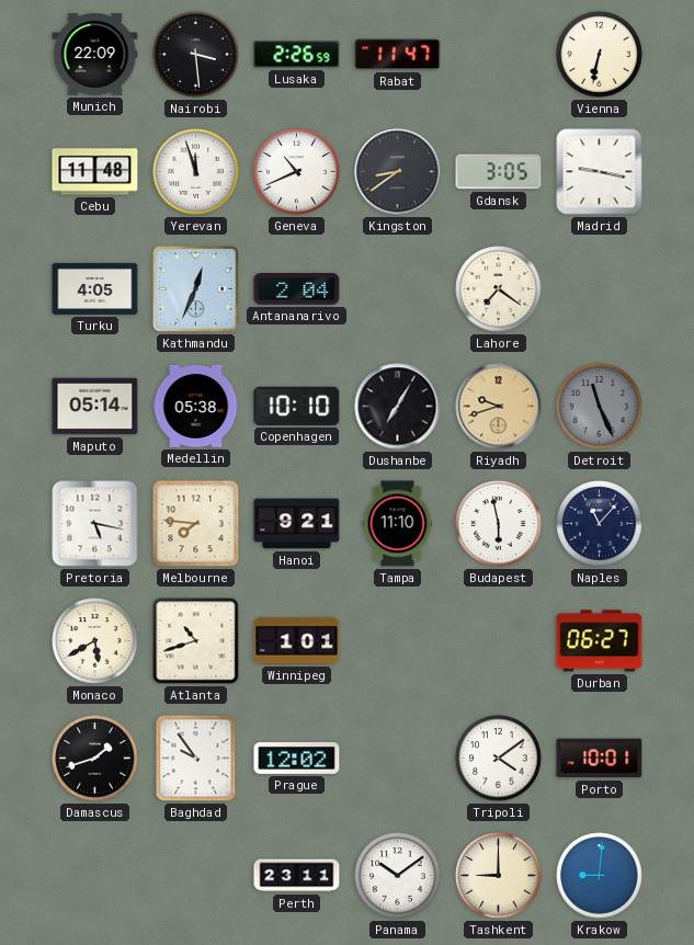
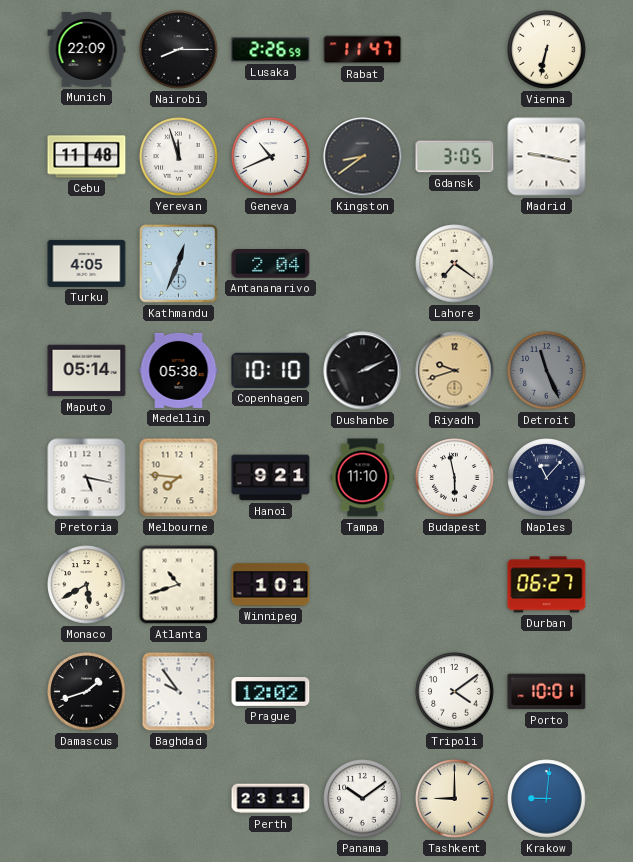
Nairobi: 3:29 -> 8:15
Dushanbe: 7:05 -> 2:11
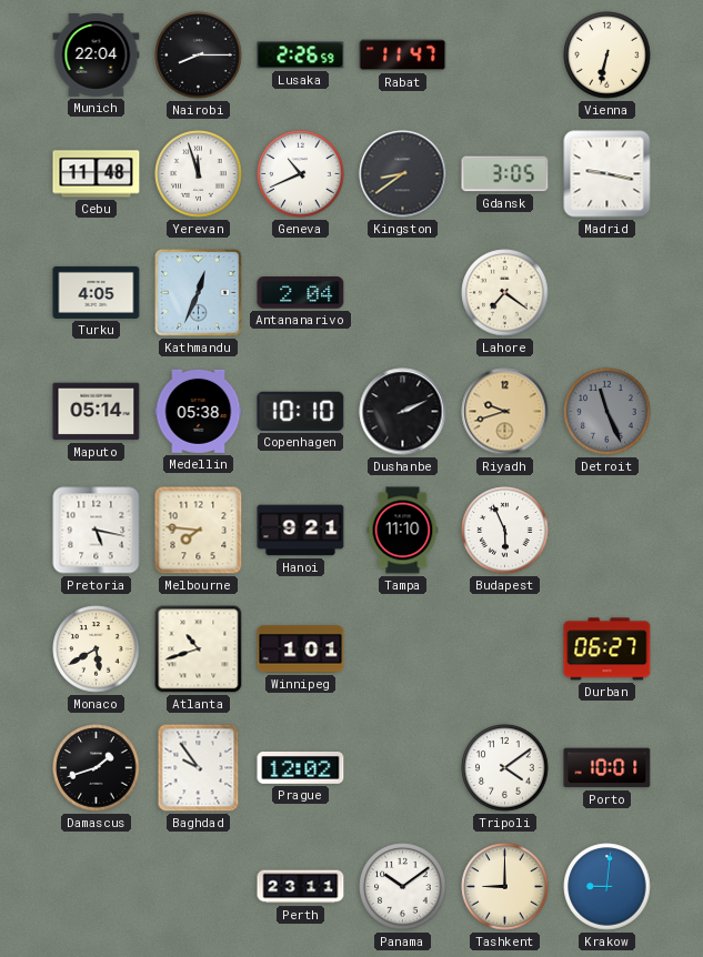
Munich: 22:09 -> 22:04
Budapest: 5:58 -> 5:56
Naples: 11:07 -> none
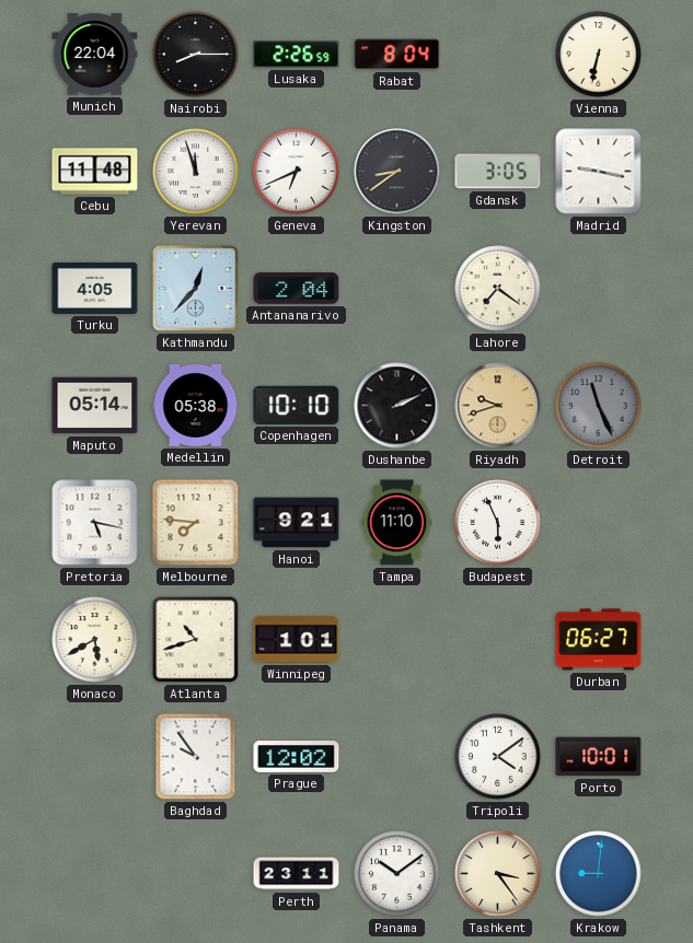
Rabat: 11:47 -> 8:04
Geneva: 10:41 -> 6:41
Kathmandu: 12:34 -> 12:37
Damascus: 1:42 -> none
Tashkent: 9:00 -> 3:24
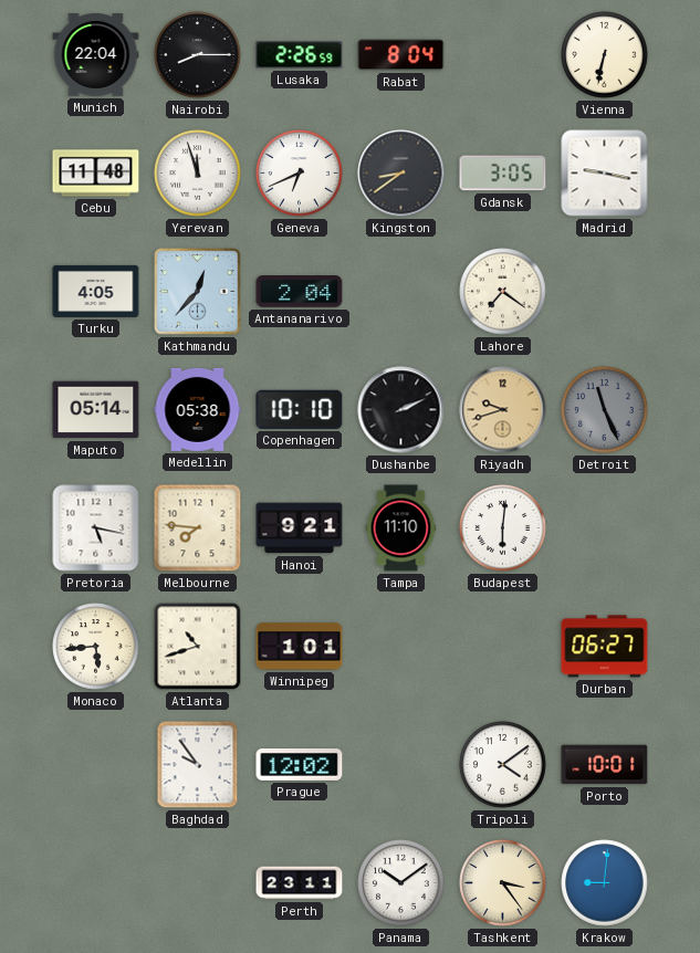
Budapest: 5:56 -> 6:01
Monaco: 5:40 -> 5:44
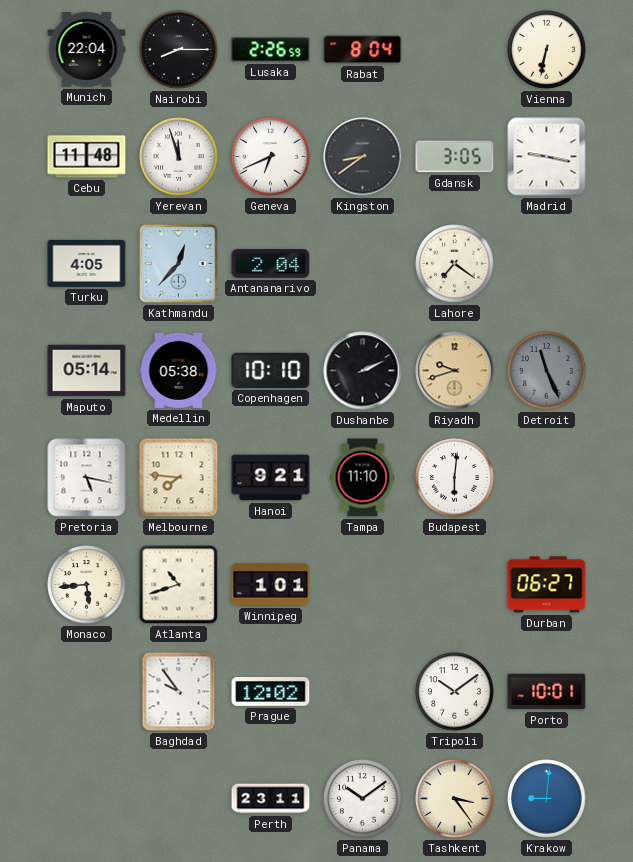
Tripoli: 4:09 -> 10:09
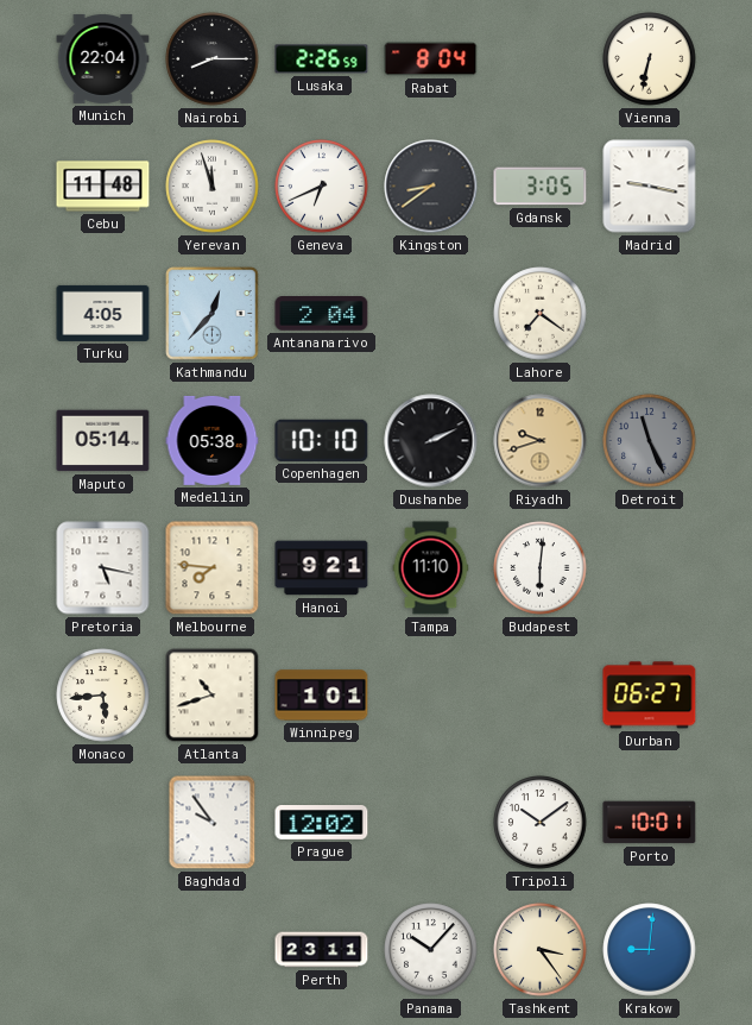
Panama: 10:09 -> 10:07
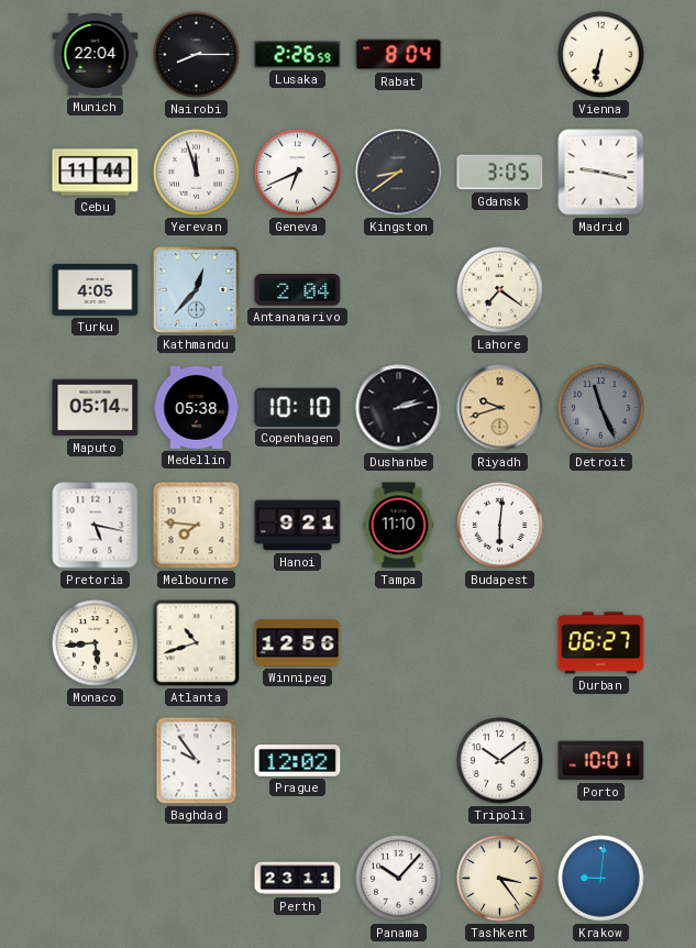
Cebu: 11:48 -> 11:44
Dushanbe: 2:11 -> 2:13
Winnipeg: 1:01 -> 12:56
